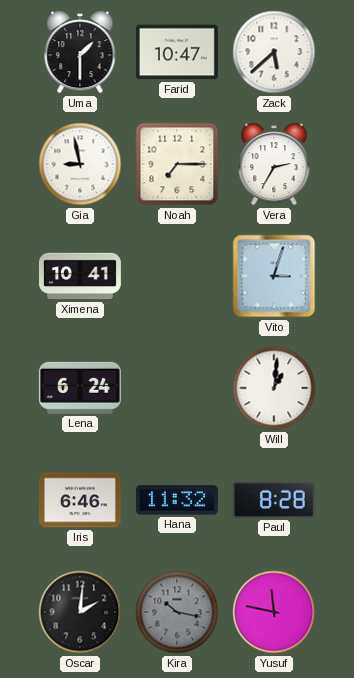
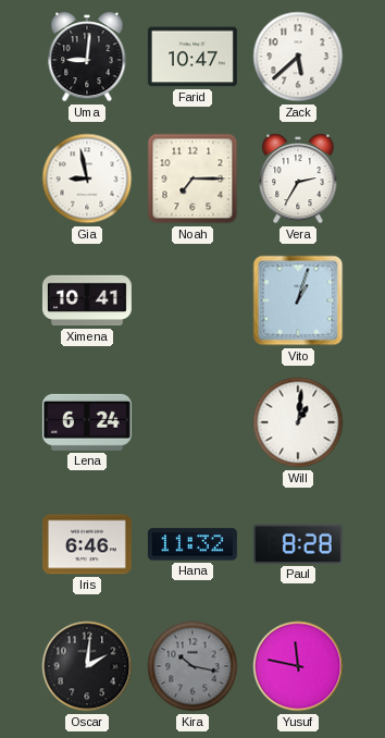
Uma: 1:30 -> 9:01
Vito: 3:03 -> 1:03
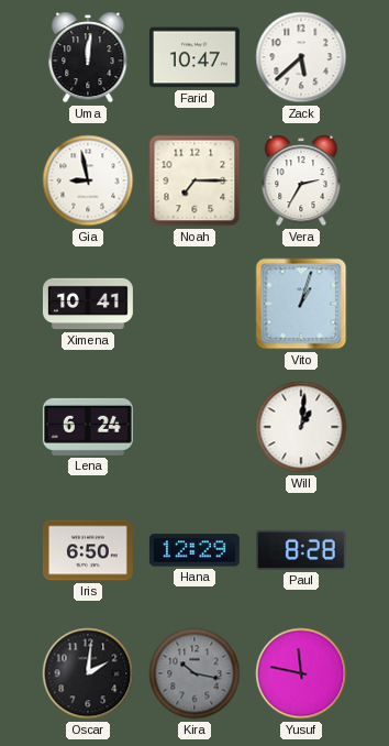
Uma: 9:01 -> 12:01
Iris: 6:46 -> 6:50
Hana: 11:32 -> 12:29
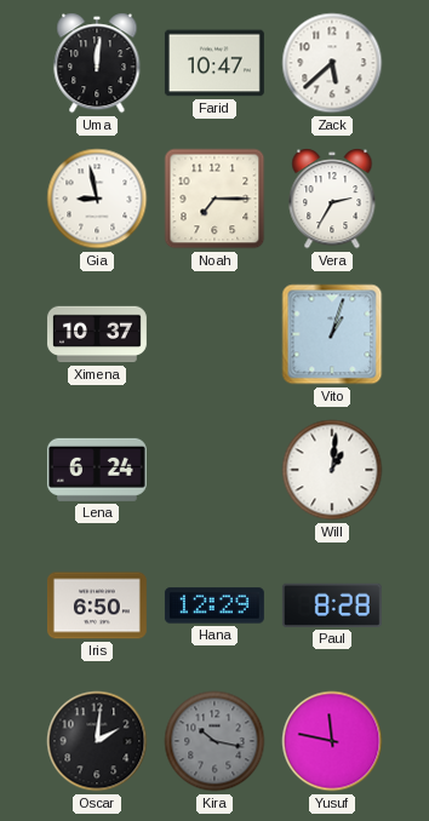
Ximena: 10:41 -> 10:37
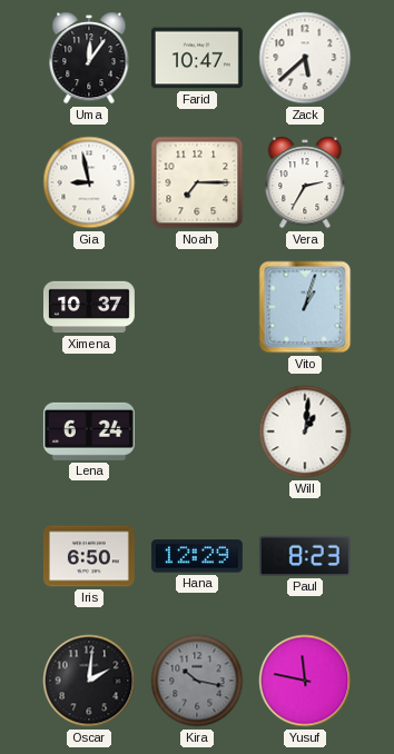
Uma: 12:01 -> 12:06
Paul: 8:28 -> 8:23
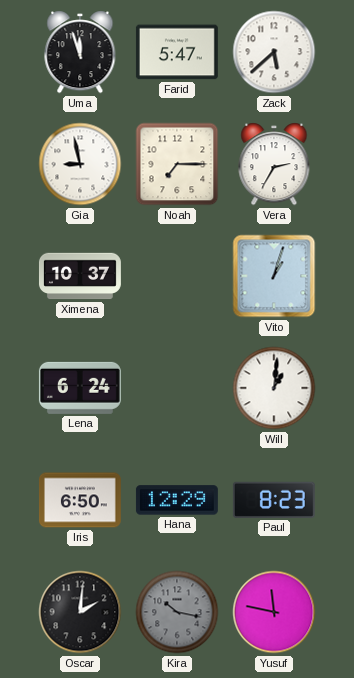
Uma: 12:06 -> 11:57
Farid: 10:47 -> 5:47
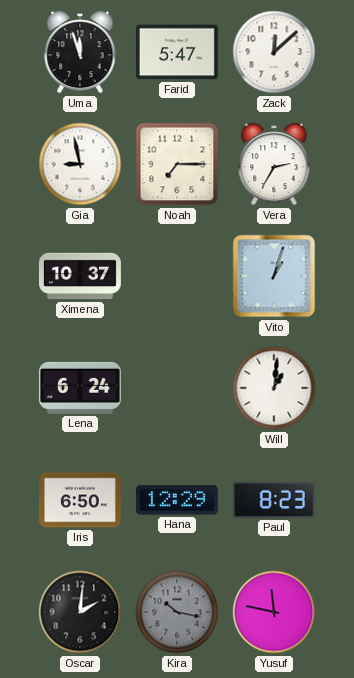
Zack: 5:38 -> 12:08
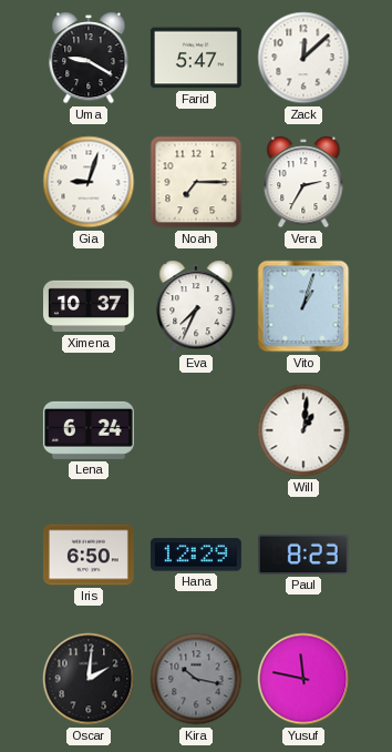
Uma: 11:57 -> 9:20
Gia: 8:58 -> 9:03
Eva: none -> 7:34
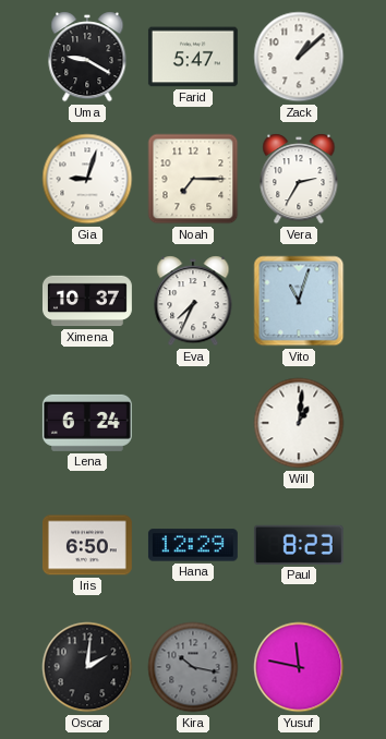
Zack: 12:08 -> 1:08
Vito: 1:03 -> 11:03
